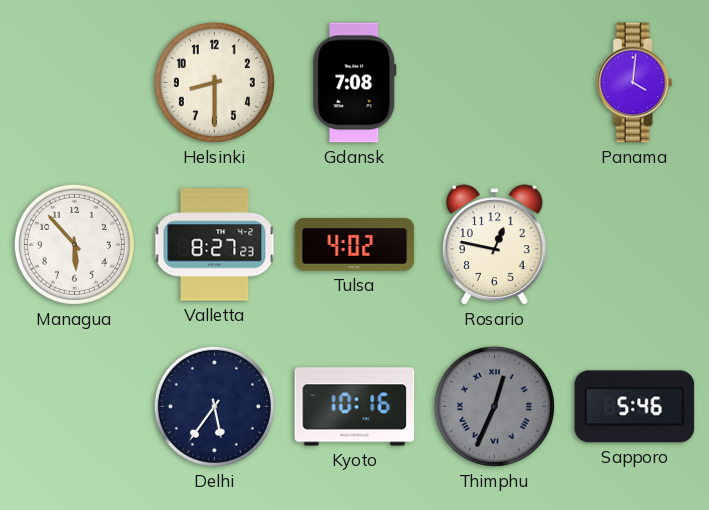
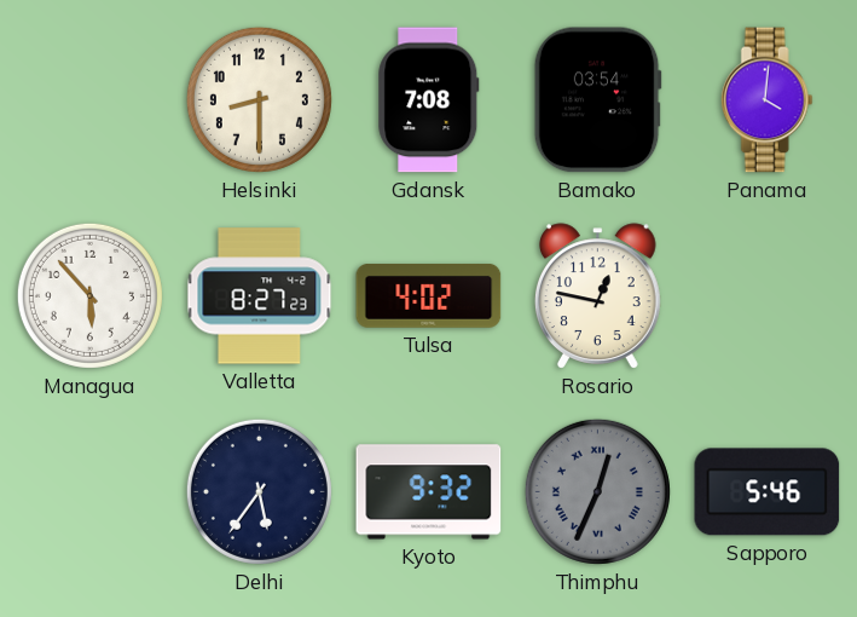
Bamako: none -> 03:54
Kyoto: 10:16 -> 9:32
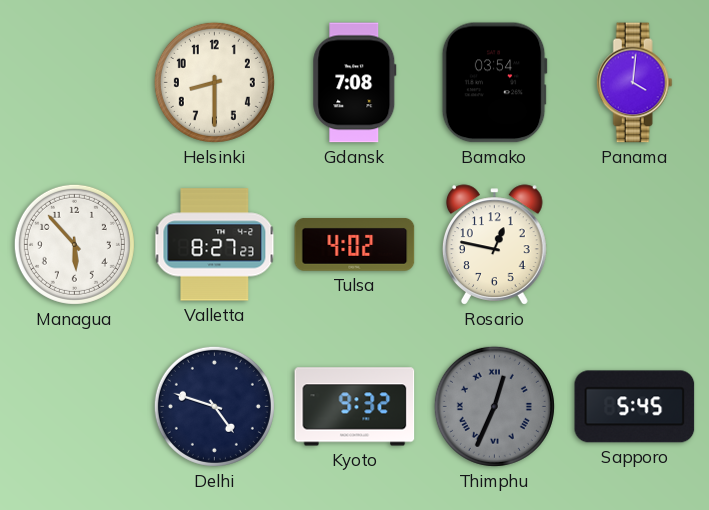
Delhi: 5:36 -> 4:48
Sapporo: 5:46 -> 5:45
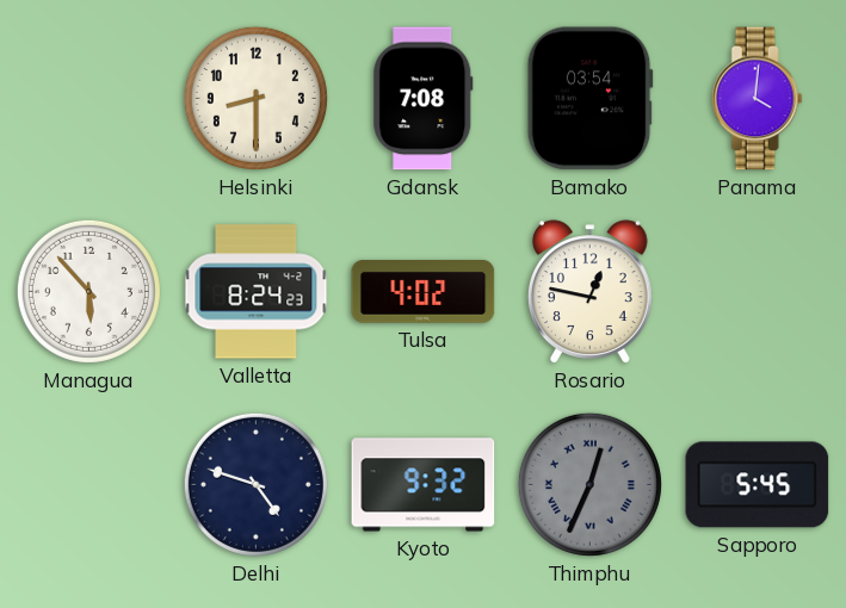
Valletta: 8:27 -> 8:24
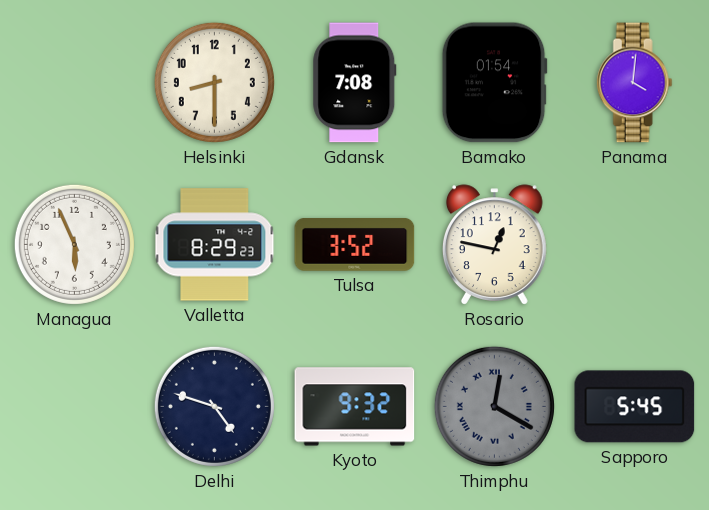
Bamako: 03:54 -> 01:54
Managua: 5:53 -> 5:56
Valletta: 8:24 -> 8:29
Tulsa: 4:02 -> 3:52
Thimphu: 12:34 -> 12:20
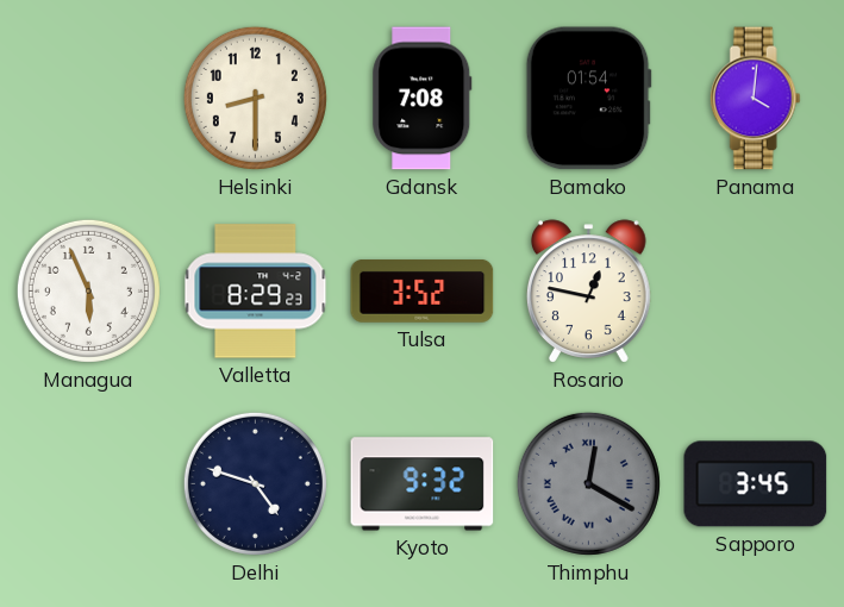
Sapporo: 5:45 -> 3:45
